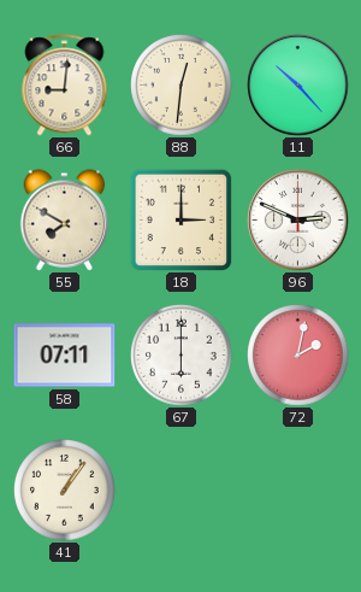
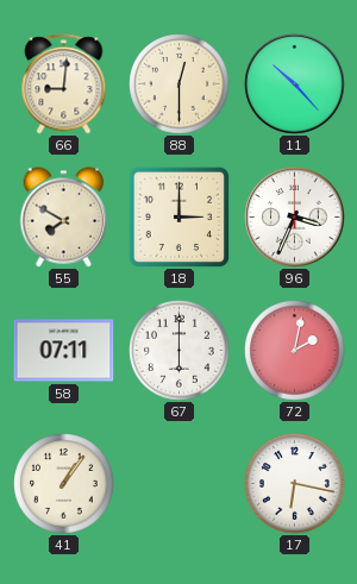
88: 12:31 -> 12:30
96: 2:49 -> 3:34
17: none -> 6:17
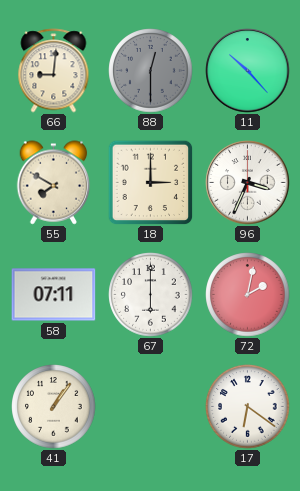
88 dial: cream -> grey
17: 6:17 -> 6:21
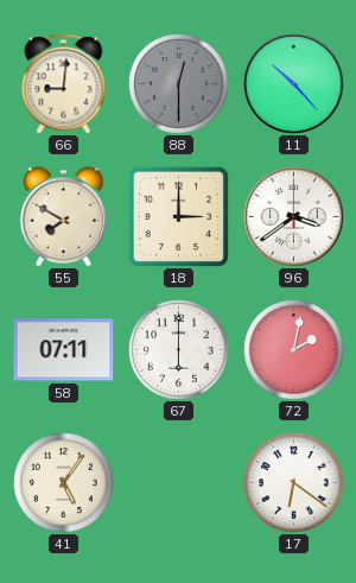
96: 3:34 -> 3:39
41: 1:06 -> 5:06
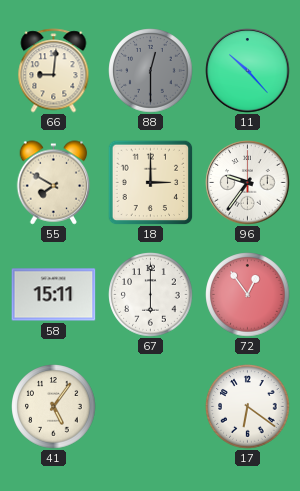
96: 3:39 -> 9:36
58: 07:11 -> 15:11
72: 2:02 -> 12:54
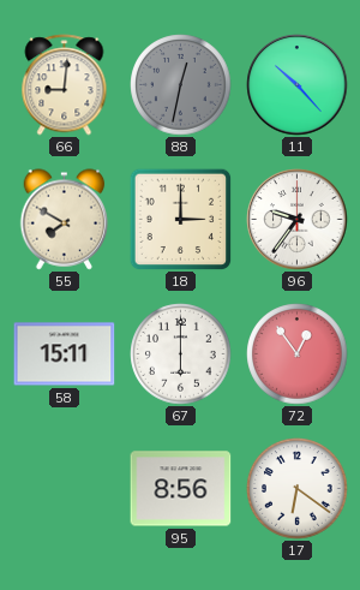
88: 12:30 -> 12:32
41: 5:06 -> none
95: none -> 8:56
